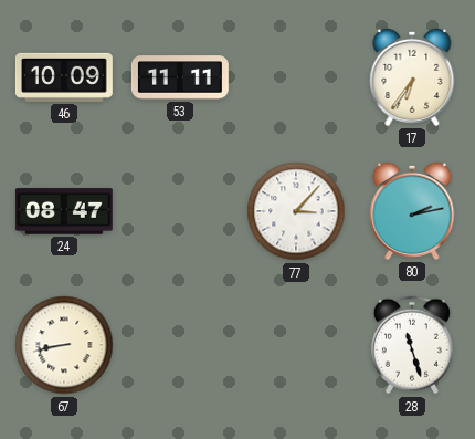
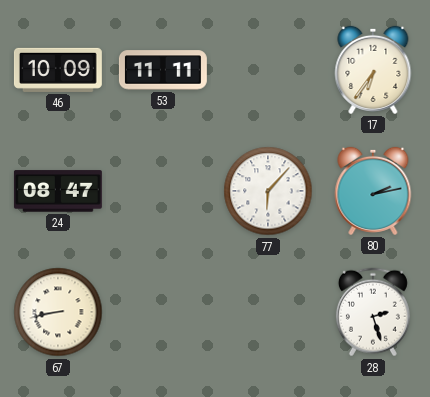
77: 3:07 -> 6:07
28: 11:27 -> 2:27
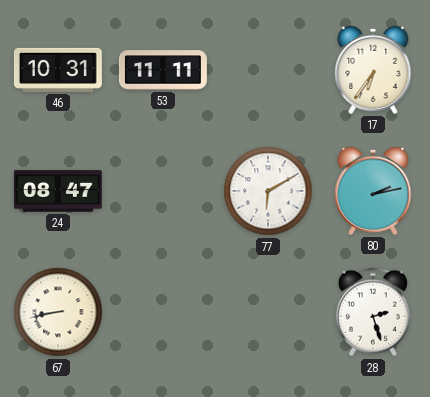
46: 10:09 -> 10:31
77: 6:07 -> 6:10
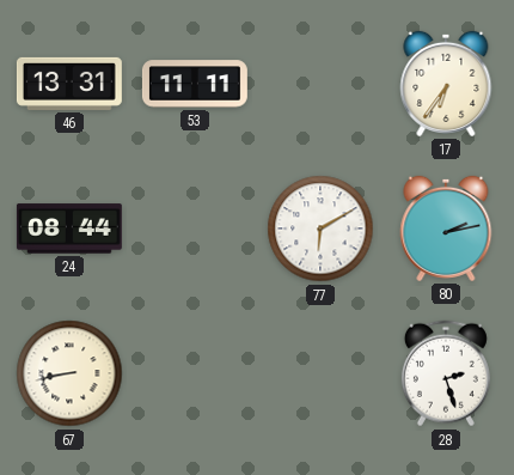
46: 10:31 -> 13:31
24: 08:47 -> 08:44
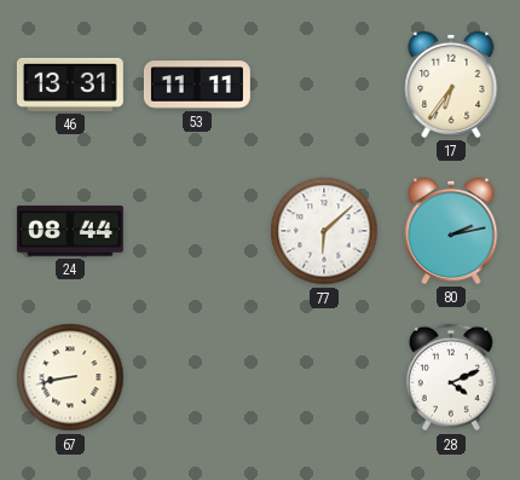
77: 6:10 -> 6:08
28: 2:27 -> 4:11
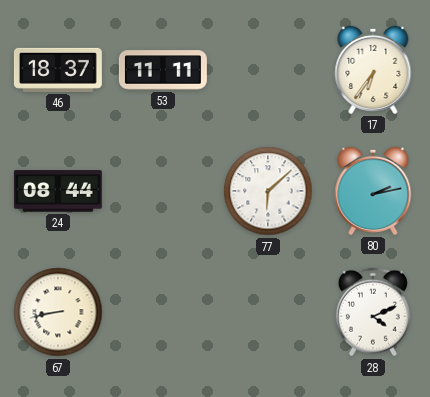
46: 13:31 -> 18:37
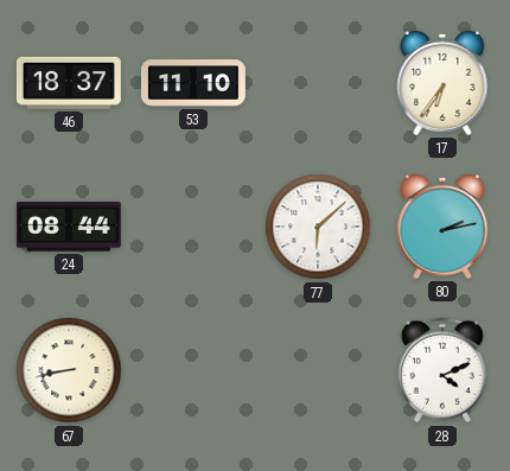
53: 11:11 -> 11:10
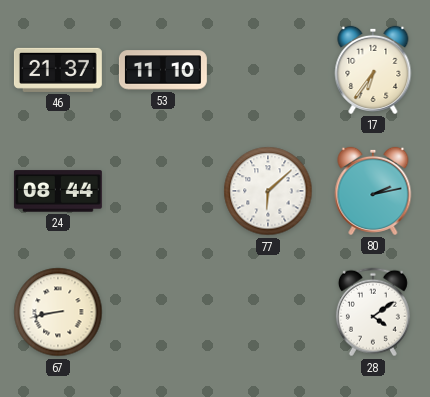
46: 18:37 -> 21:37
28: 4:11 -> 4:09
